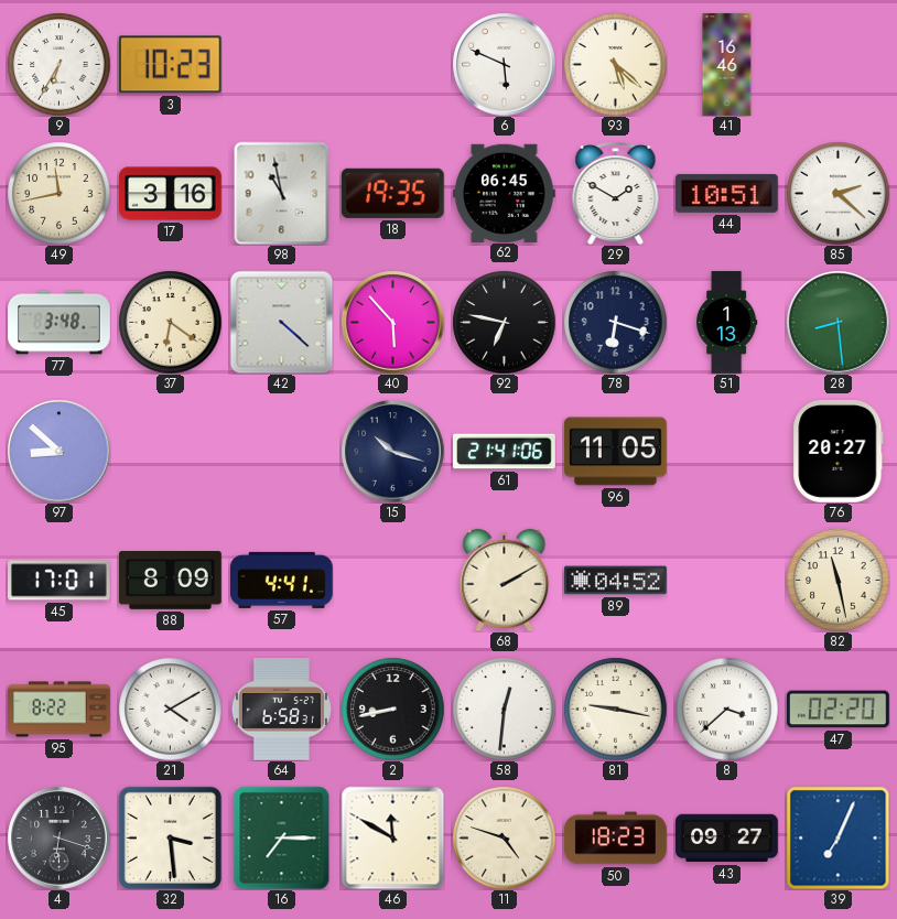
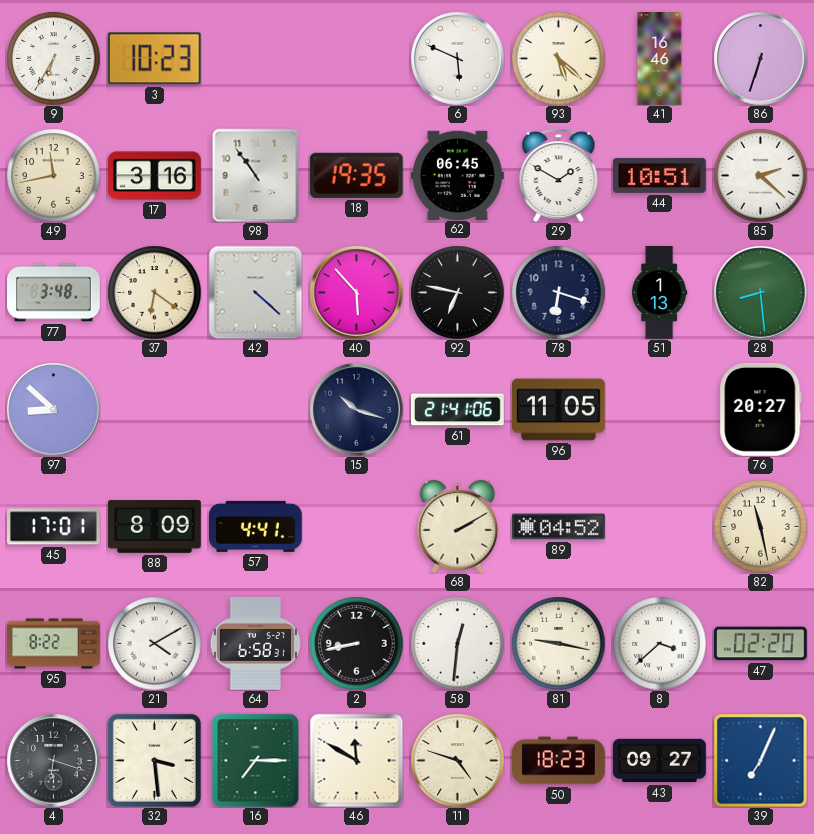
86: none -> 6:33
98: 10:58 -> 10:54
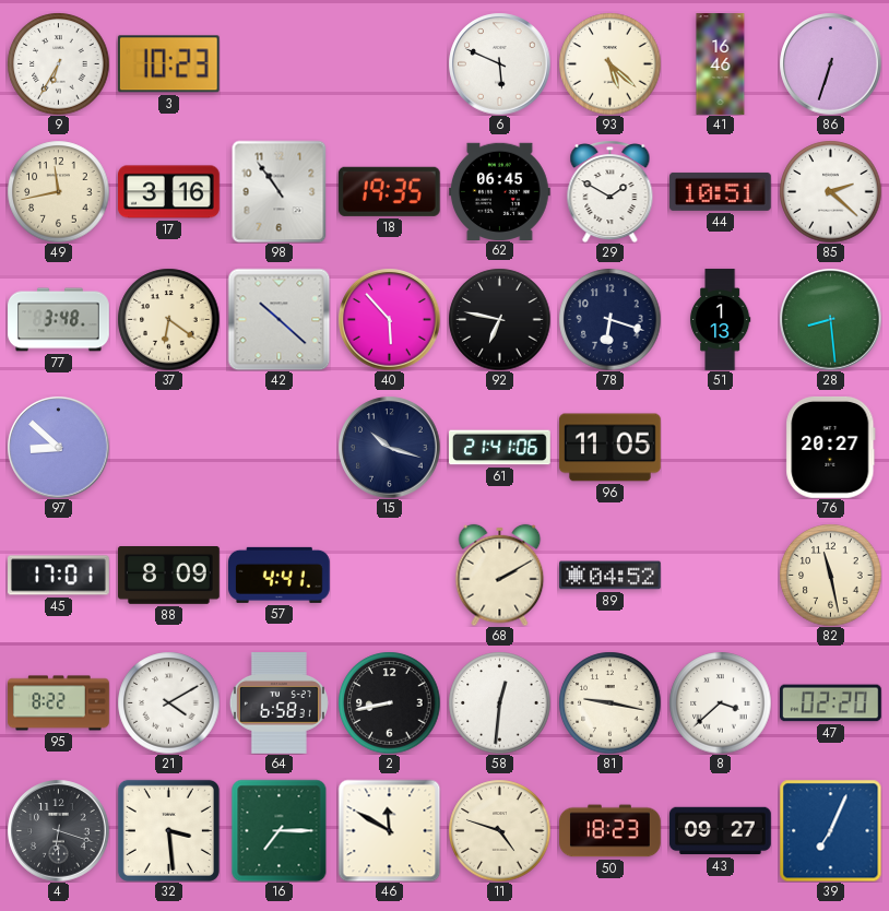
42: 4:22 -> 10:22
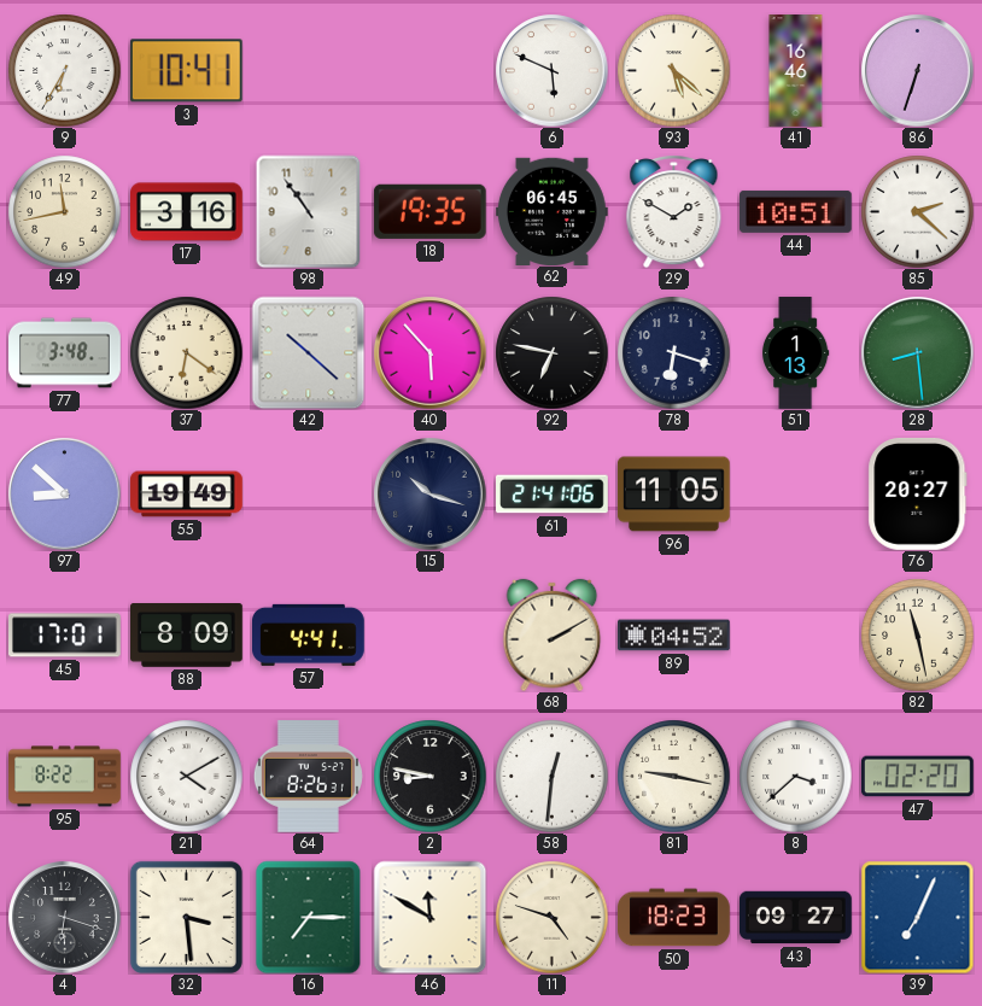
3: 10:23 -> 10:41
55: none -> 19:49
64: 6:58 -> 8:26
2: 8:43 -> 8:47
